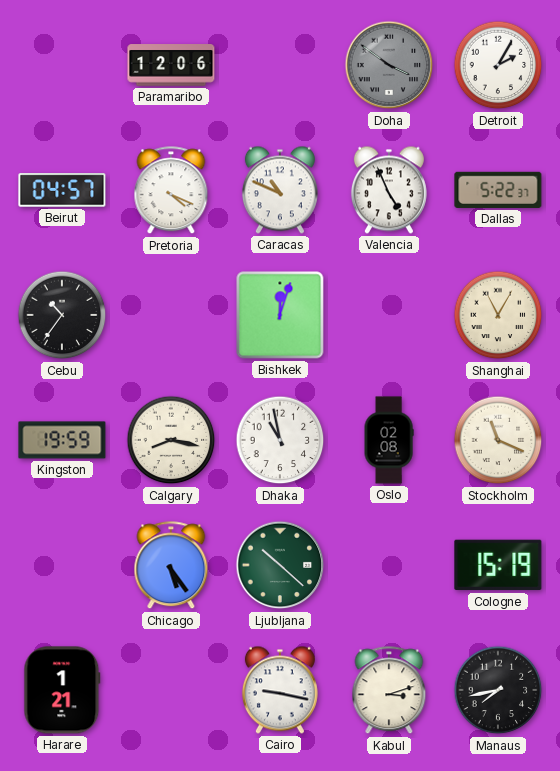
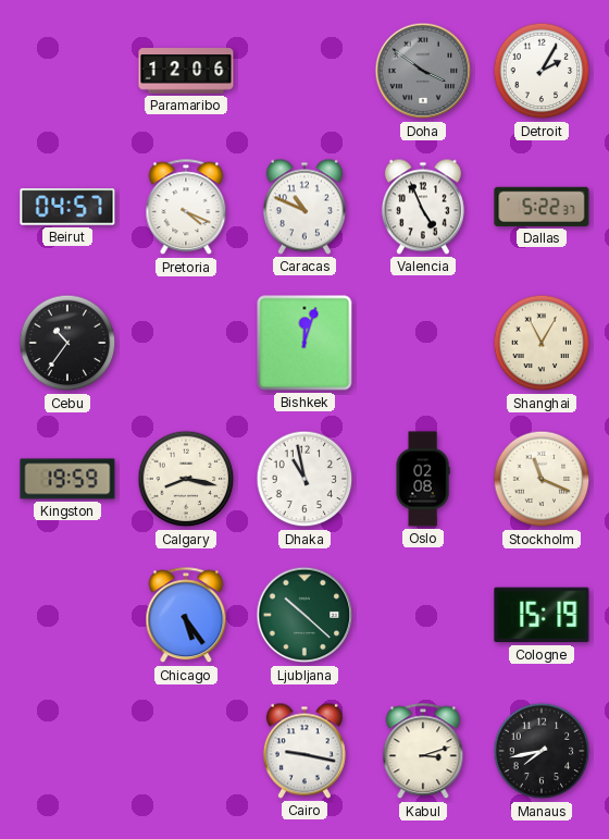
Harare: 1:21 -> none
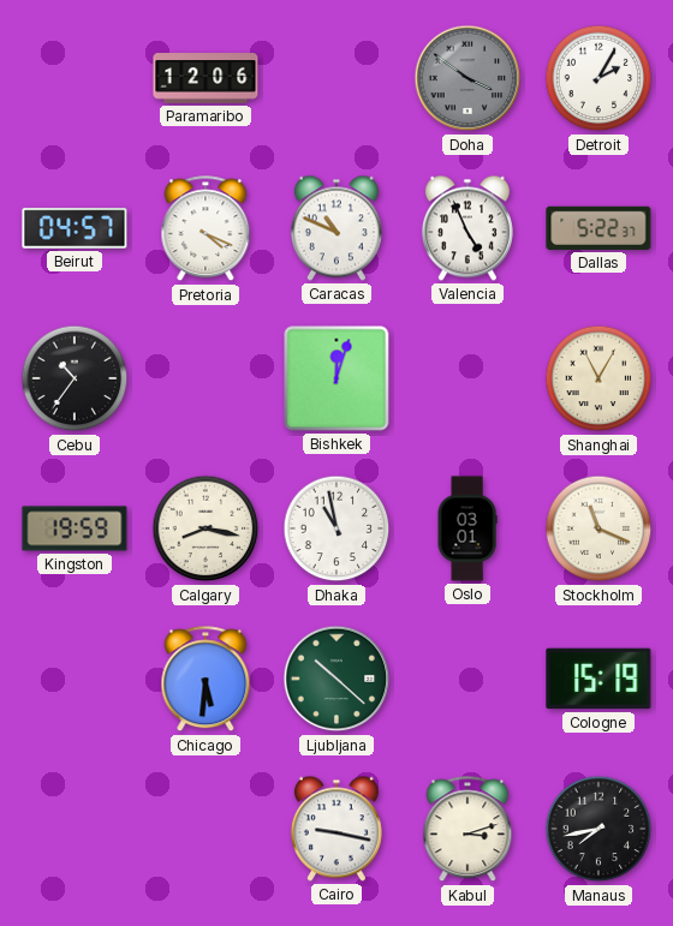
Oslo: 02:08 -> 03:01
Chicago: 5:24 -> 5:31
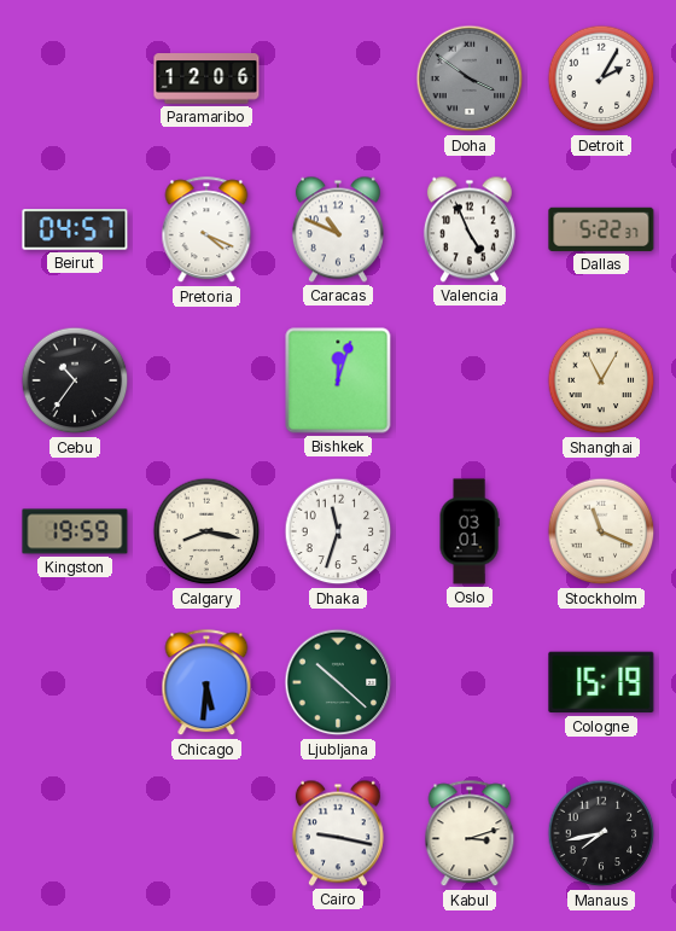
Dhaka: 10:58 -> 11:33
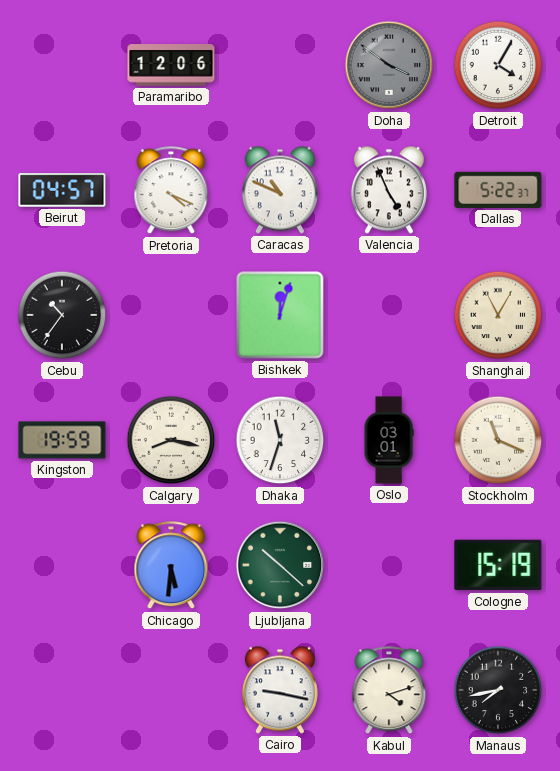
Detroit: 2:05 -> 4:05
Kabul: 3:12 -> 4:12
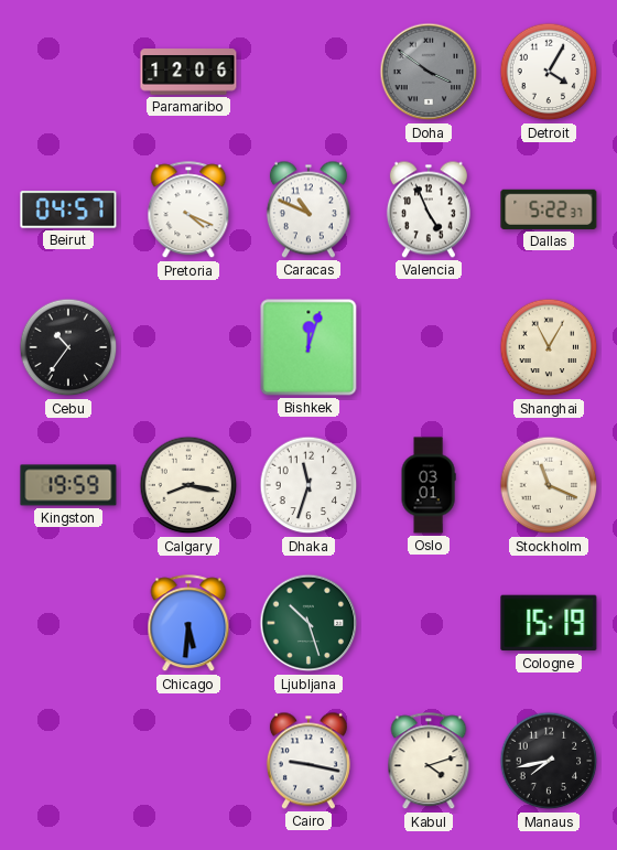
Ljubljana: 10:22 -> 10:27
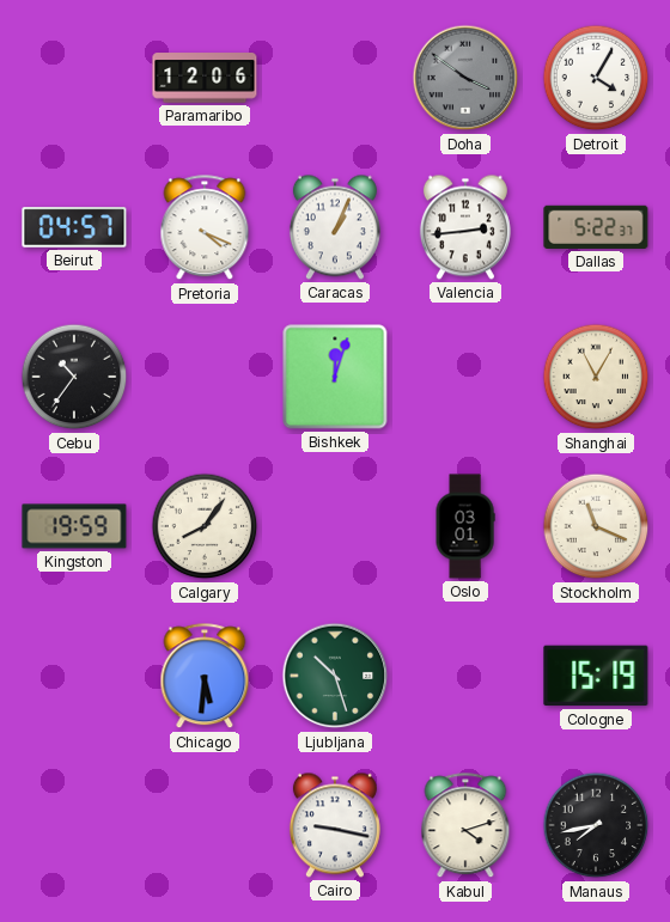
Caracas: 10:49 -> 1:04
Valencia: 4:56 -> 2:44
Calgary: 8:17 -> 8:06
Dhaka: 11:33 -> none
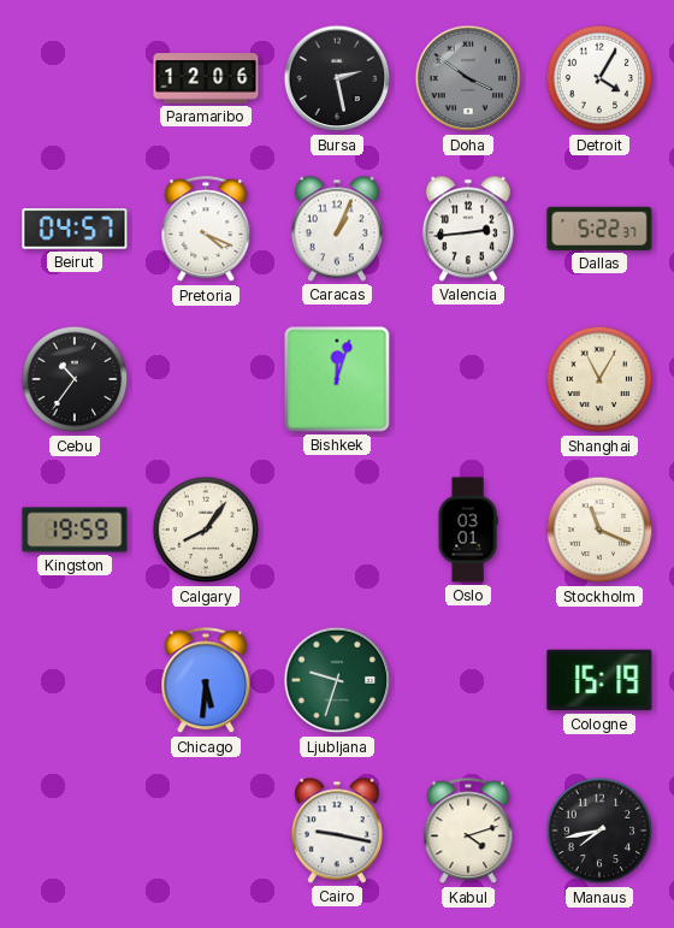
Bursa: none -> 2:28
Ljubljana: 10:27 -> 9:33
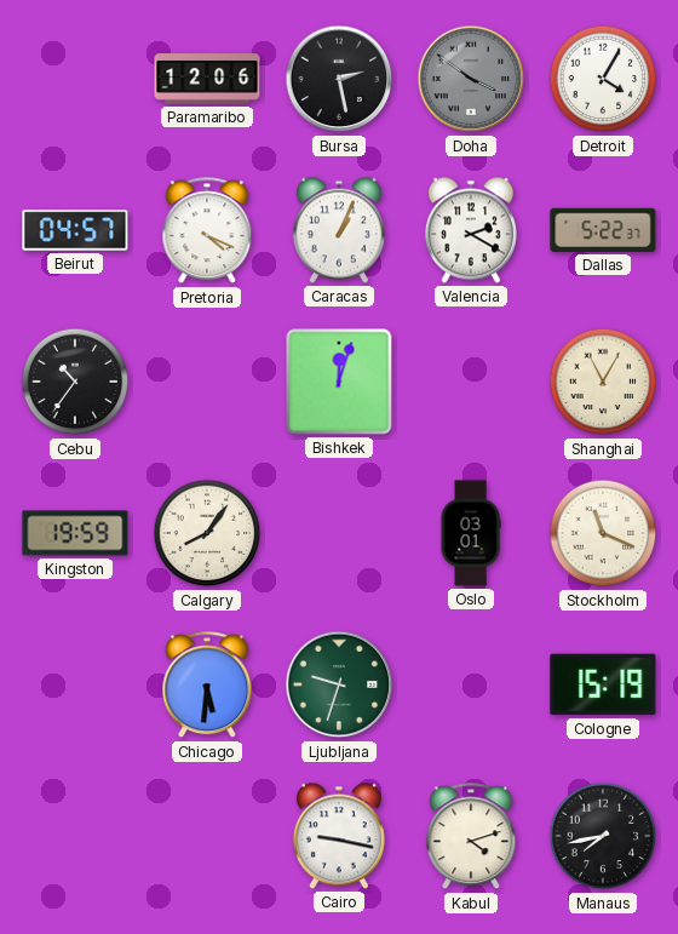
Valencia: 2:44 -> 2:20
